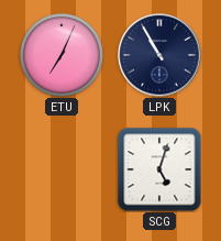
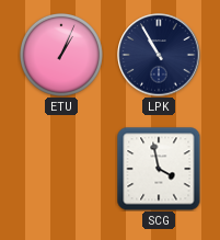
ETU: 7:04 -> 1:04
SCG: 5:03 -> 3:58
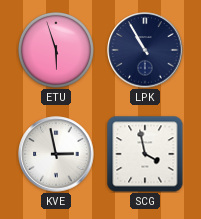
ETU: 1:04 -> 5:57
KVE: none -> 2:58
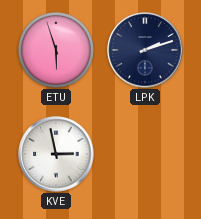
LPK: 10:55 -> 2:12
SCG: 3:58 -> none
